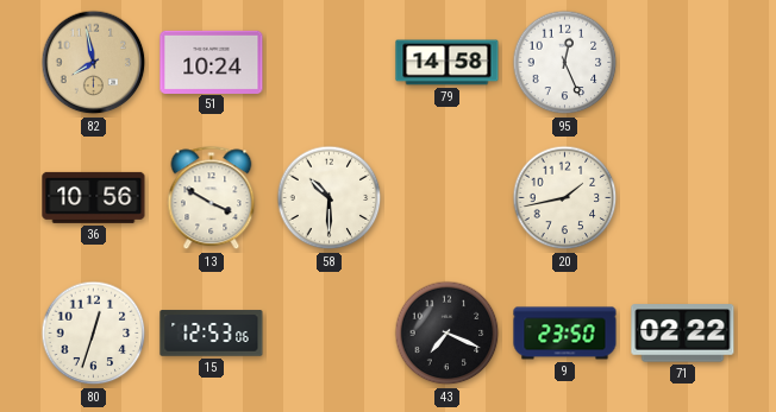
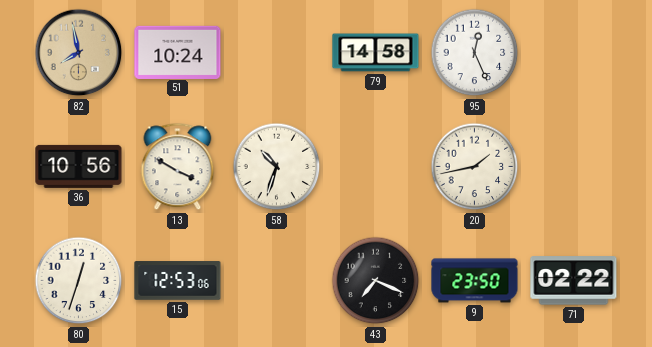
58: 10:30 -> 10:33
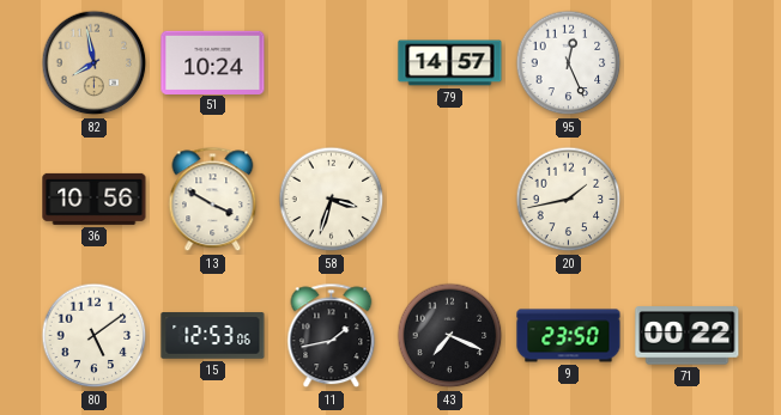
79: 14:58 -> 14:57
58: 10:33 -> 3:33
80: 12:33 -> 5:09
11: none -> 1:43
71: 02:22 -> 00:22
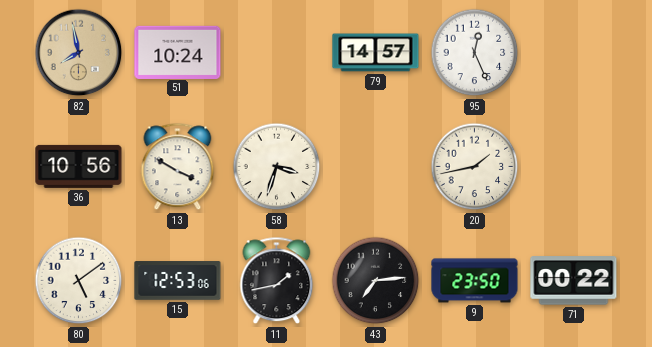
43: 7:19 -> 7:14
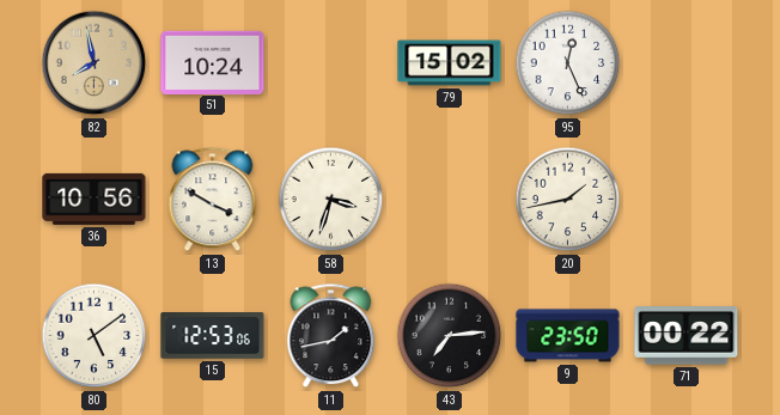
79: 14:57 -> 15:02
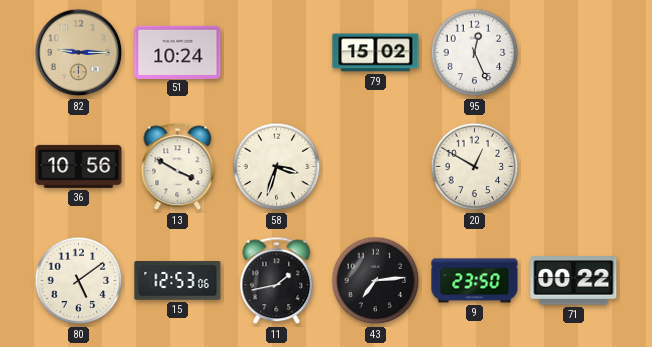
82: 7:58 -> 9:15
20: 1:43 -> 12:50
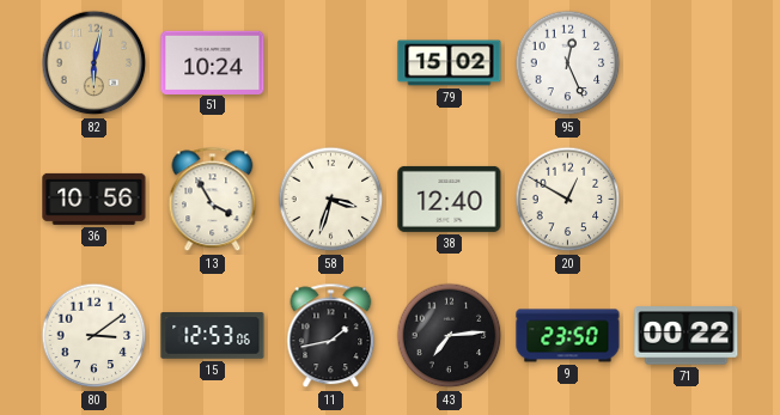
82: 9:15 -> 6:02
13: 3:50 -> 3:55
38: none -> 12:40
80: 5:09 -> 3:09
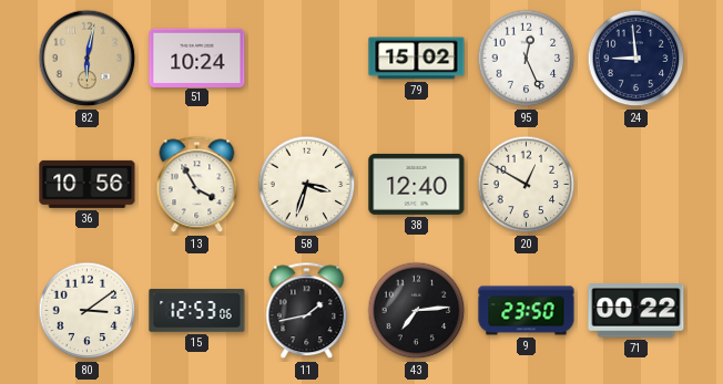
24: none -> 8:59
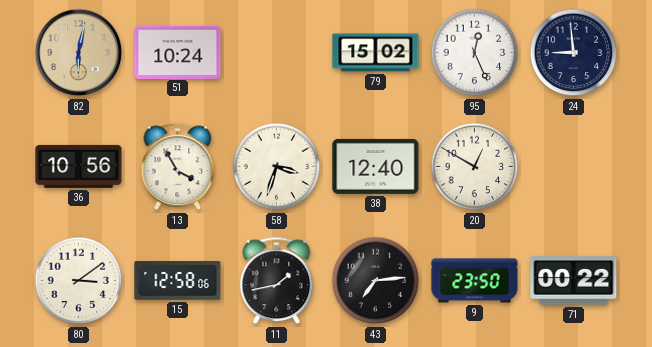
15: 12:53 -> 12:58
